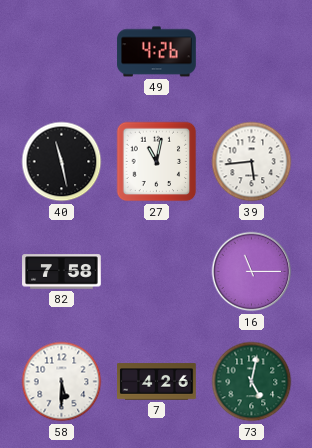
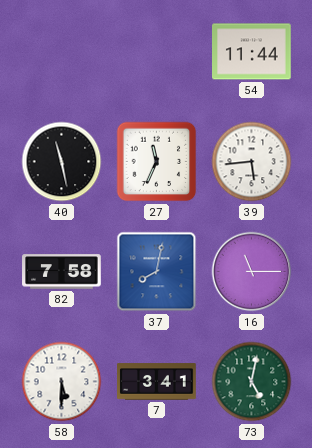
49: 4:26 -> none
54: none -> 11:44
27: 11:02 -> 11:34
37: none -> 8:02
7: 4:26 -> 3:41
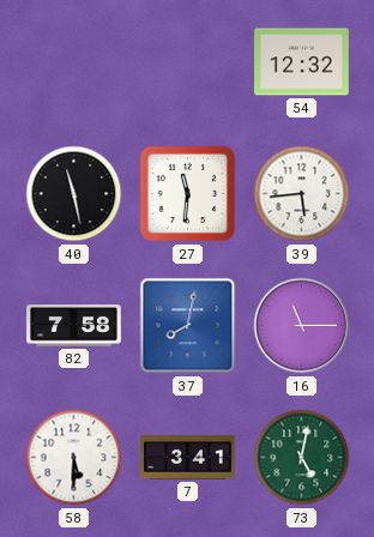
54: 11:44 -> 12:32
27: 11:34 -> 11:31
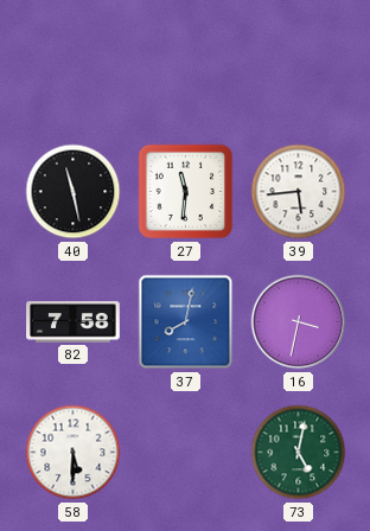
54: 12:32 -> none
16: 11:15 -> 3:32
7: 3:41 -> none
